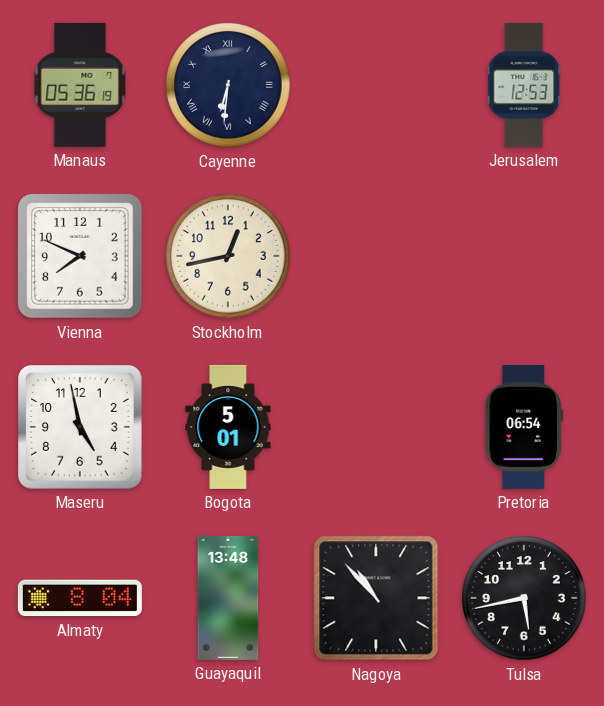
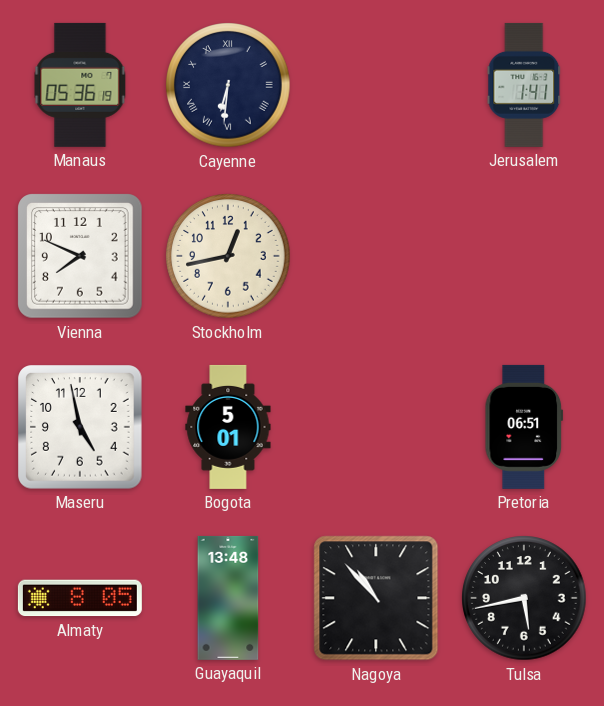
Jerusalem: 12:53 -> 1:41
Pretoria: 06:54 -> 06:51
Almaty: 8:04 -> 8:05
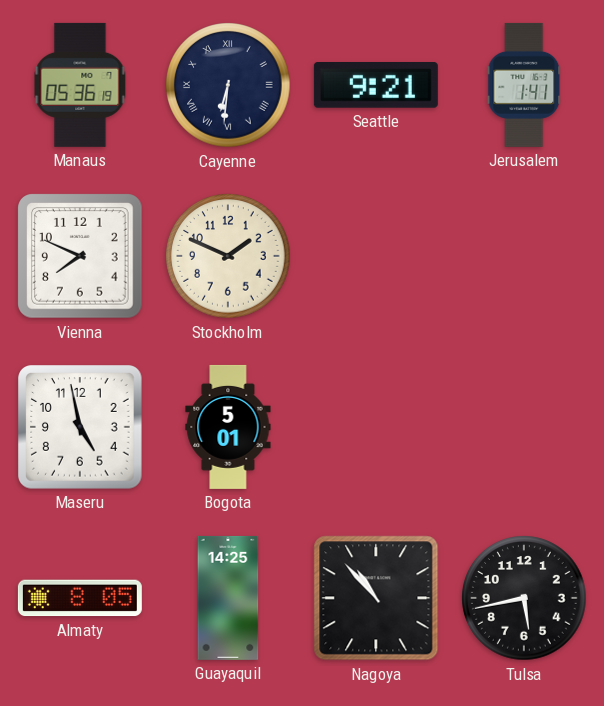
Seattle: none -> 9:21
Stockholm: 12:43 -> 1:49
Pretoria: 06:51 -> none
Guayaquil: 13:48 -> 14:25
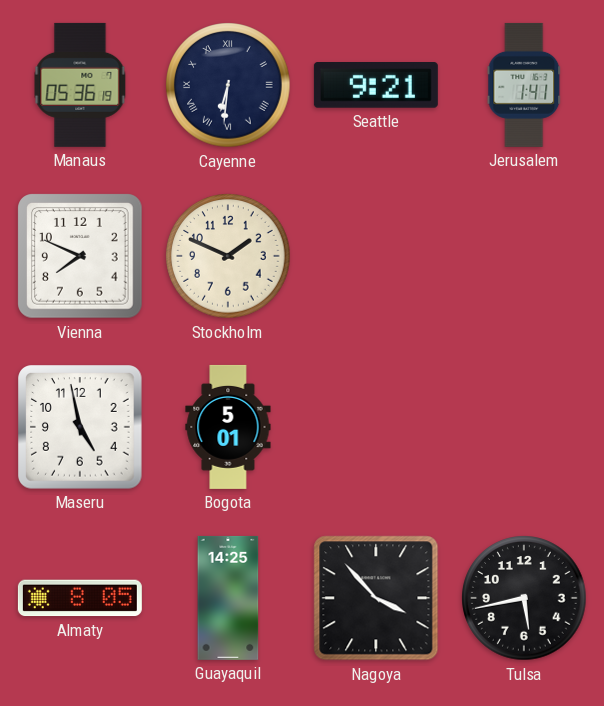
Nagoya: 10:53 -> 3:53
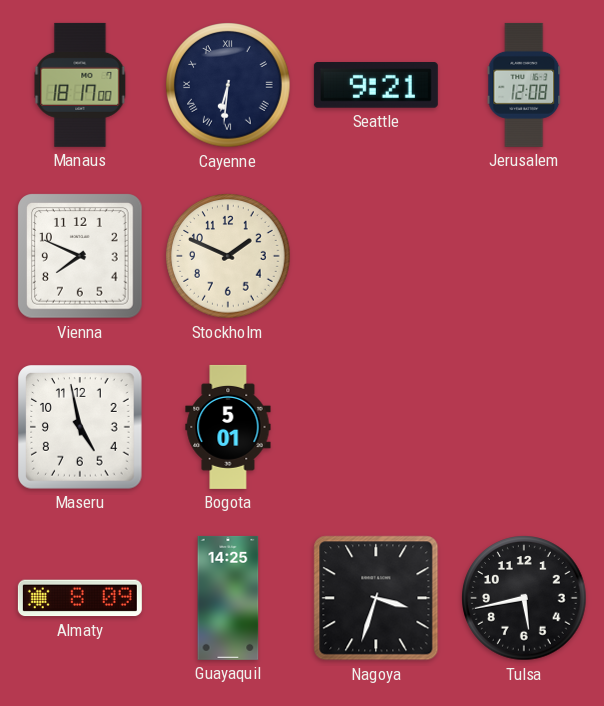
Manaus: 05:36 -> 18:17
Jerusalem: 1:41 -> 12:08
Almaty: 8:05 -> 8:09
Nagoya: 3:53 -> 3:33
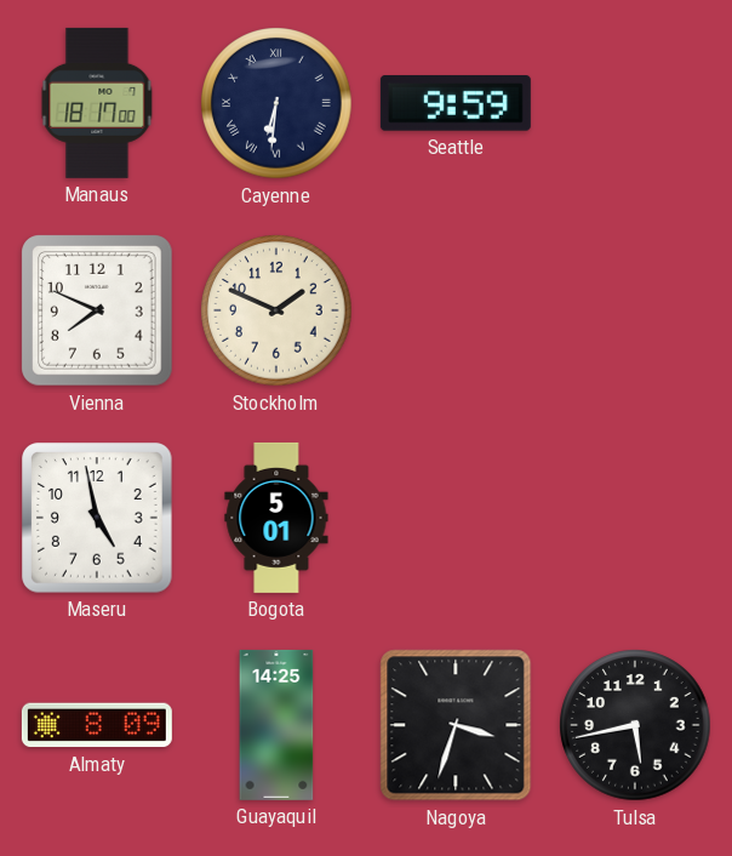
Seattle: 9:21 -> 9:59
Jerusalem: 12:08 -> none
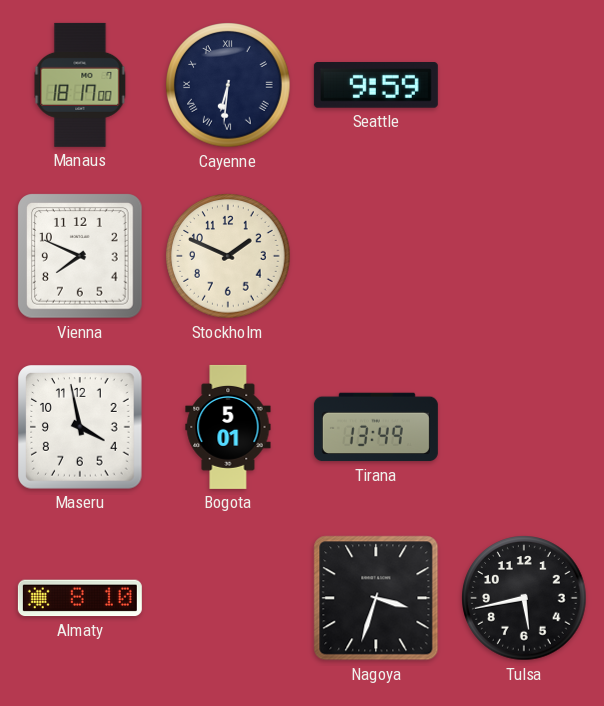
Maseru: 4:58 -> 3:58
Tirana: none -> 13:49
Almaty: 8:09 -> 8:10
Guayaquil: 14:25 -> none
